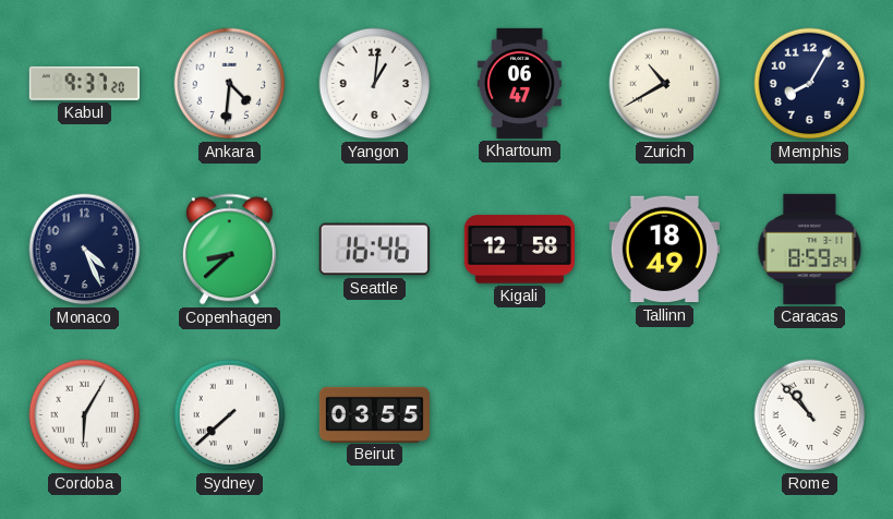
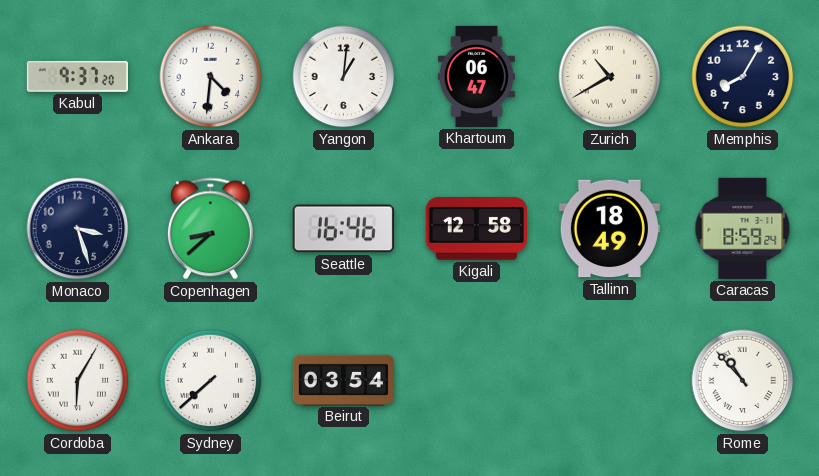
Monaco: 4:26 -> 3:27
Beirut: 03:55 -> 03:54
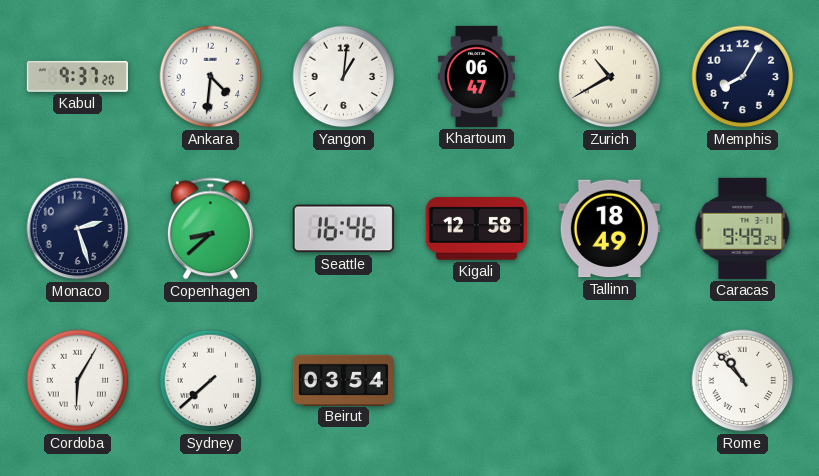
Monaco: 3:27 -> 2:27
Caracas: 8:59 -> 9:49
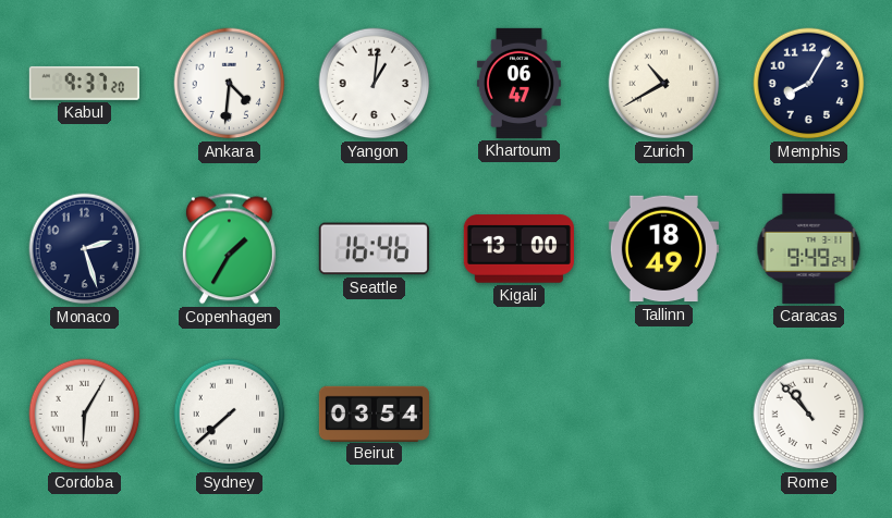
Copenhagen: 8:38 -> 1:35
Kigali: 12:58 -> 13:00
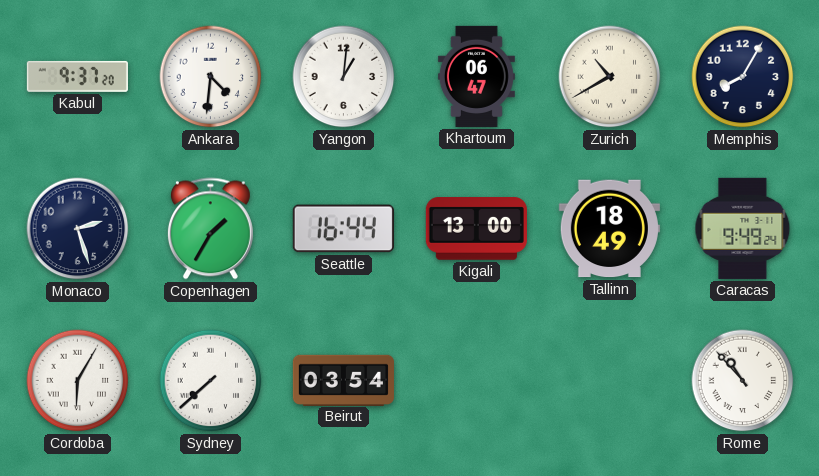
Seattle: 16:46 -> 16:44
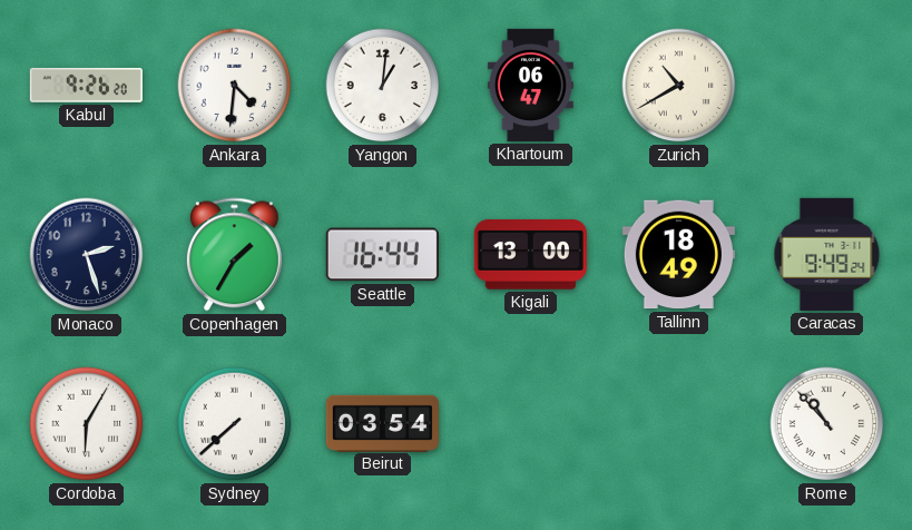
Kabul: 9:37 -> 9:26
Memphis: 8:05 -> none
